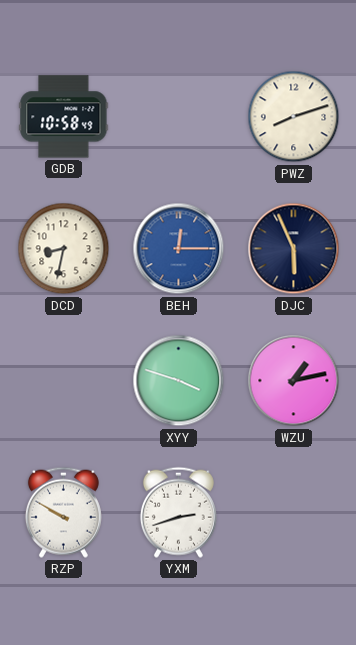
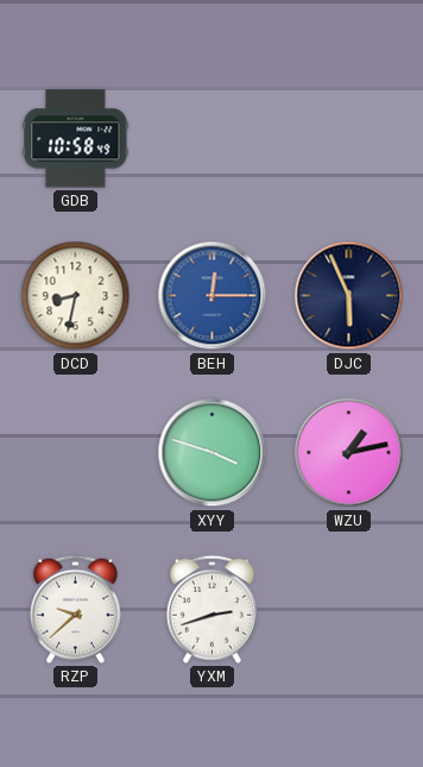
PWZ: 8:12 -> none
RZP: 9:50 -> 9:38
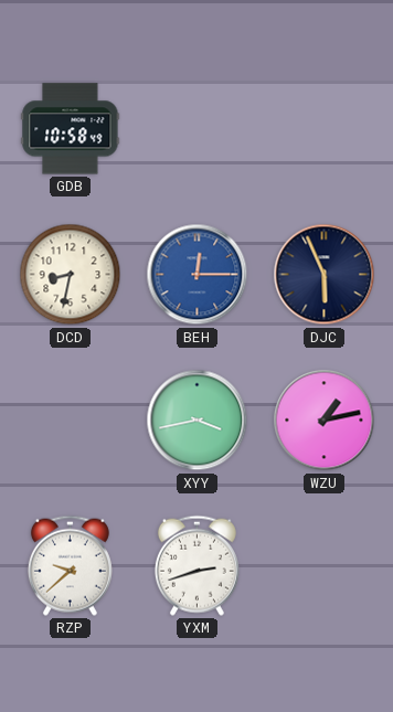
XYY: 3:48 -> 3:43
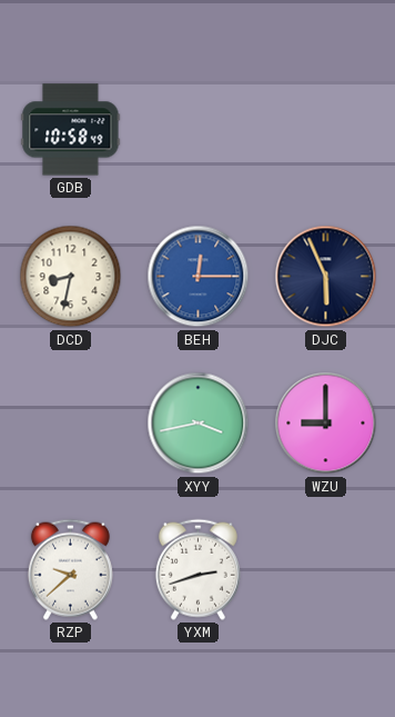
WZU: 1:13 -> 9:00
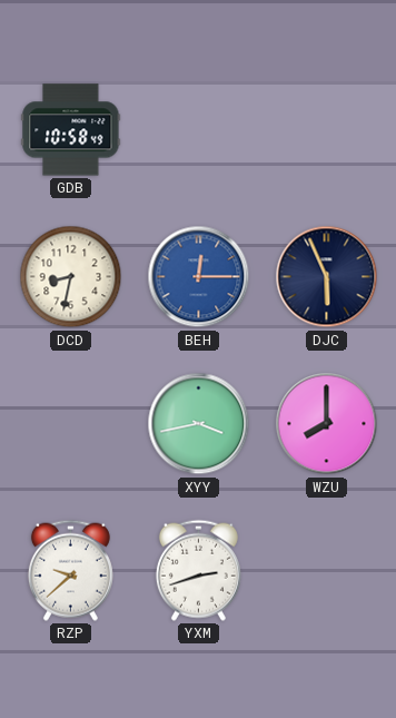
WZU: 9:00 -> 8:00
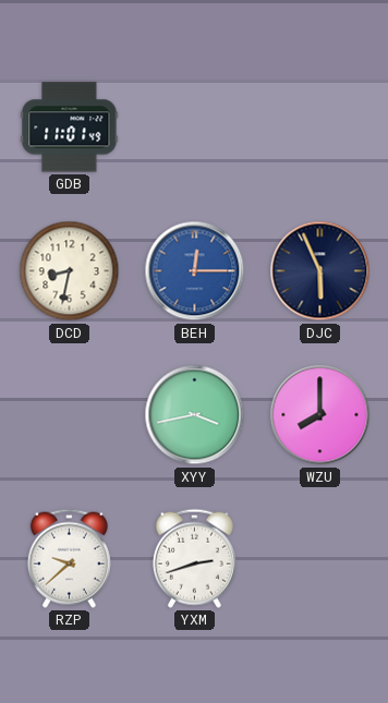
GDB: 10:58 -> 11:01
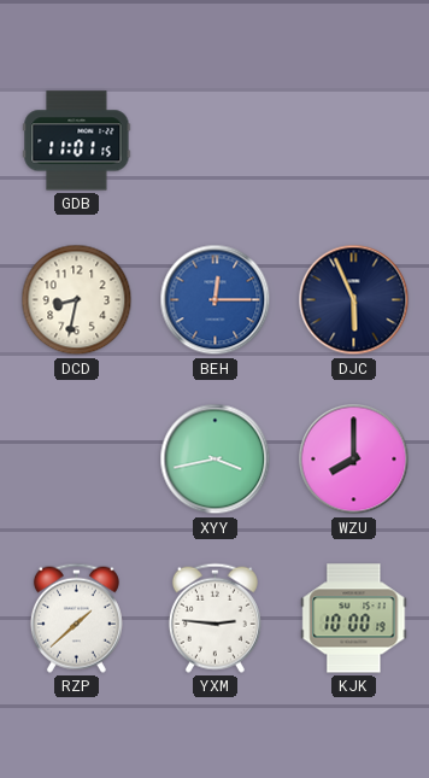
GDB: 11:01:49 -> 11:01:15
RZP: 9:38 -> 1:38
YXM: 2:42 -> 2:46
KJK: none -> 10:00
